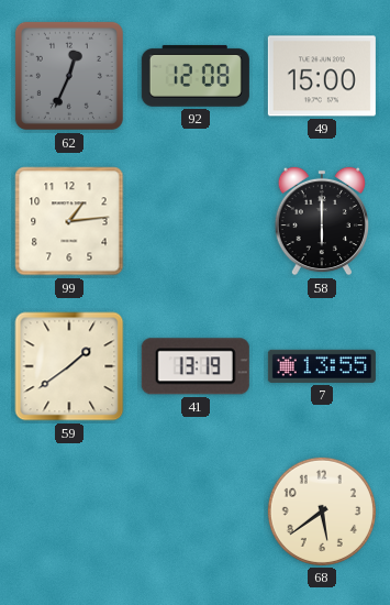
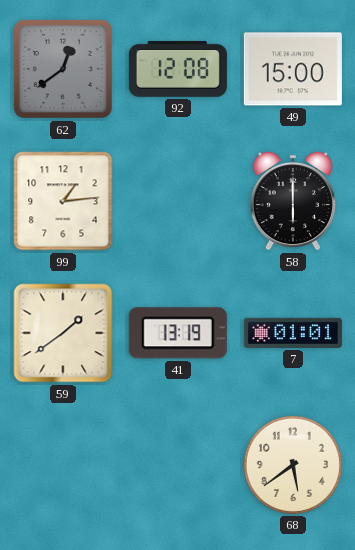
62: 12:34 -> 12:39
7: 13:55 -> 01:01
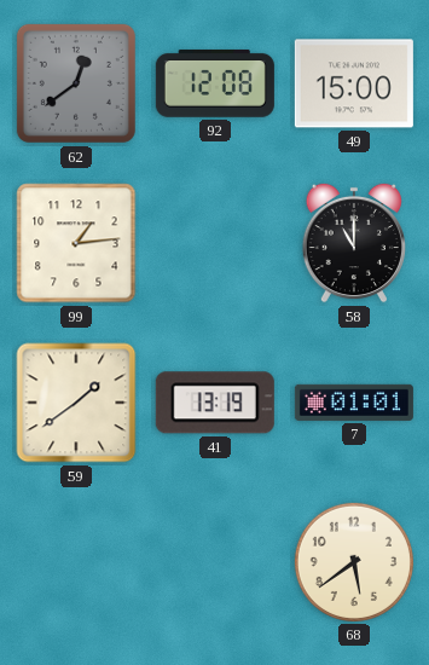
58: 6:00 -> 11:00
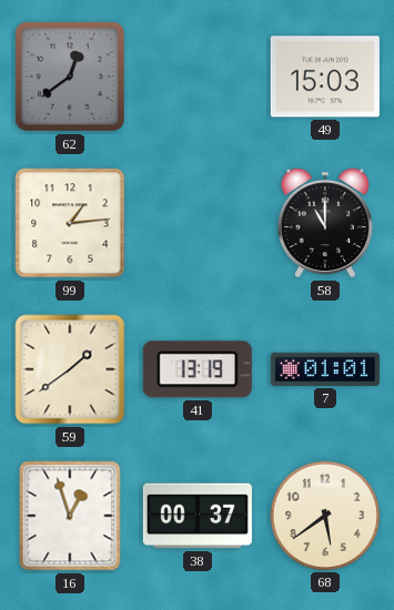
92: 12:08 -> none
49: 15:00 -> 15:03
16: none -> 12:57
38: none -> 00:37
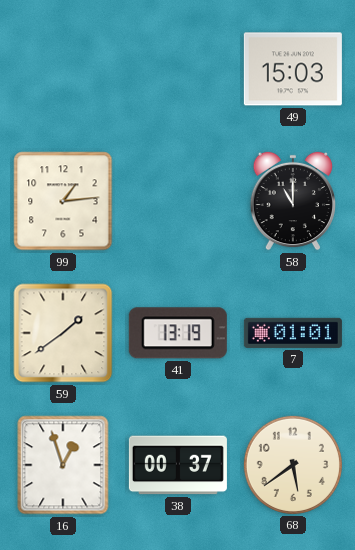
62: 12:39 -> none
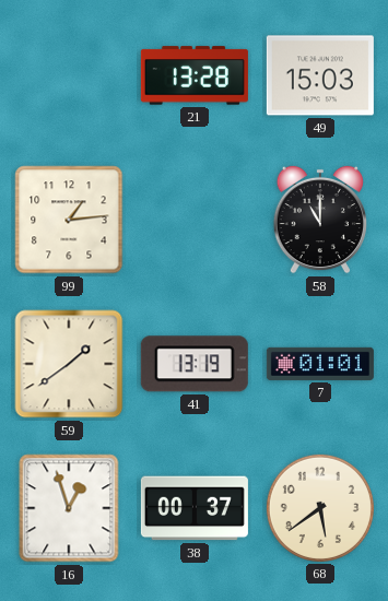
21: none -> 13:28
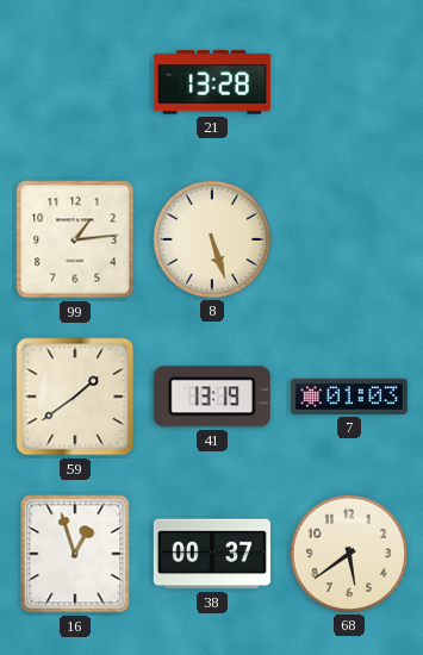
49: 15:03 -> none
8: none -> 5:27
58: 11:00 -> none
7: 01:01 -> 01:03
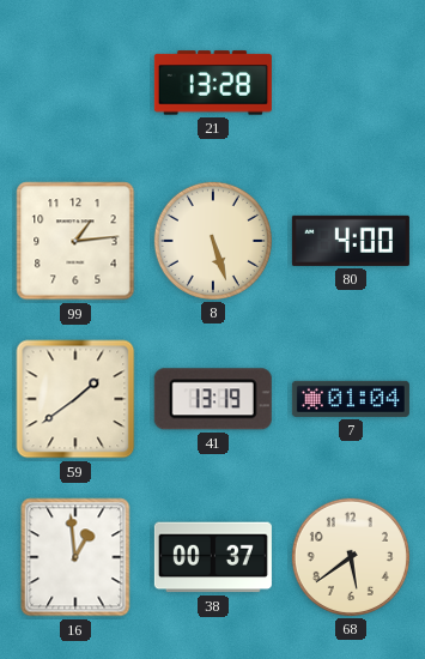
80: none -> 4:00
7: 01:03 -> 01:04
16: 12:57 -> 12:59
